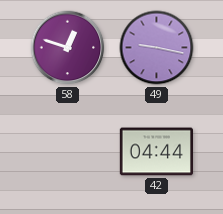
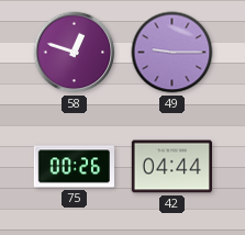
49: 9:17 -> 9:15
75: none -> 00:26
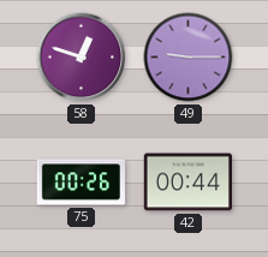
42: 04:44 -> 00:44
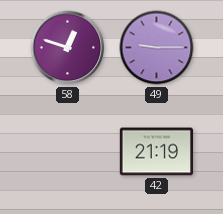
75: 00:26 -> none
42: 00:44 -> 21:19
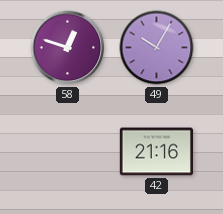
49: 9:15 -> 10:05
42: 21:19 -> 21:16
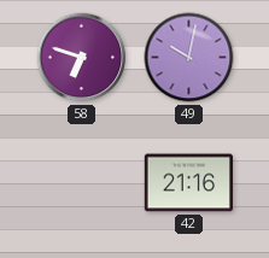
58: 12:48 -> 6:48
49: 10:05 -> 10:02
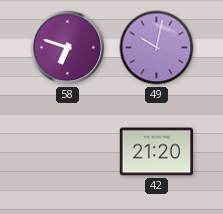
42: 21:16 -> 21:20
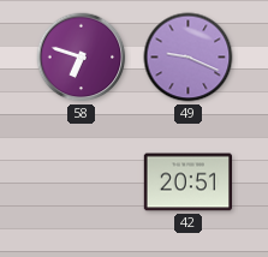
49: 10:02 -> 9:19
42: 21:20 -> 20:51
